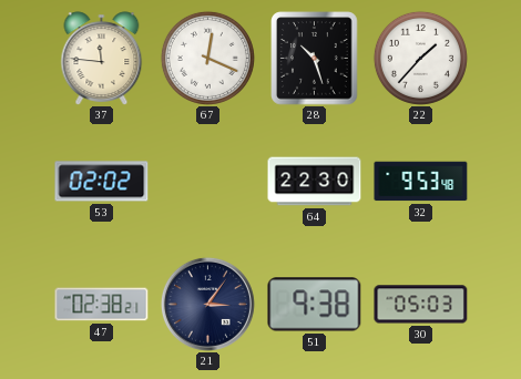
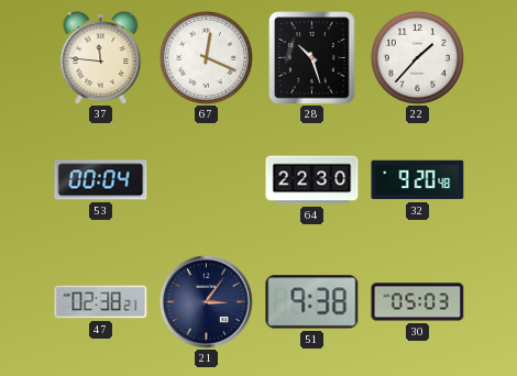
53: 02:02 -> 00:04
32: 9:53 -> 9:20
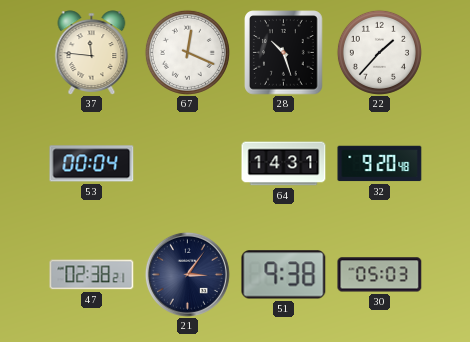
64: 22:30 -> 14:31
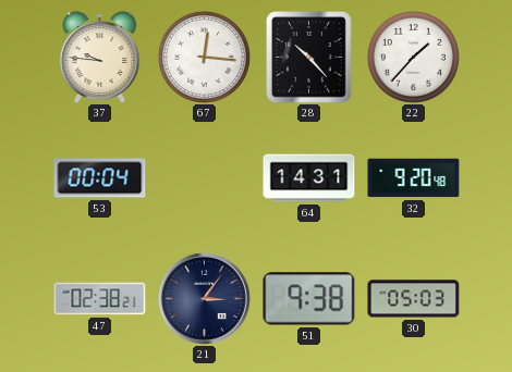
37: 11:46 -> 9:46
67: 12:19 -> 12:16
28: 10:27 -> 10:23
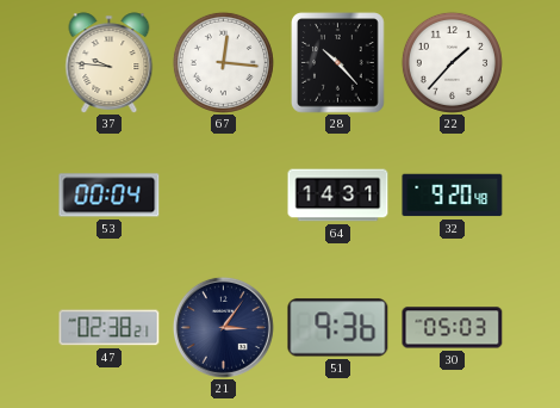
51: 9:38 -> 9:36
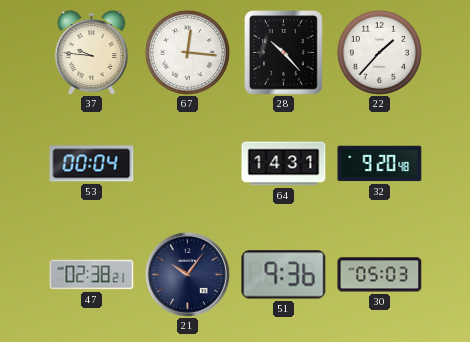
21: 3:06 -> 10:06
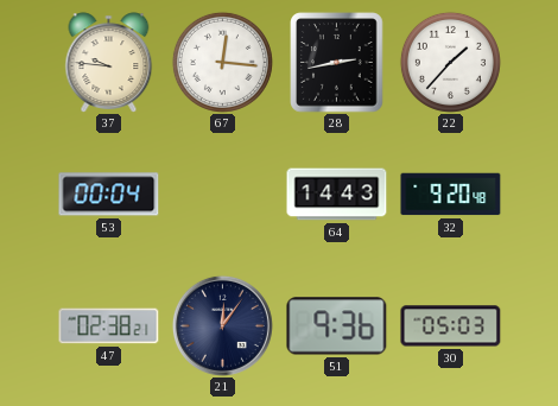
28: 10:23 -> 2:43
64: 14:31 -> 14:43
21: 10:06 -> 12:06
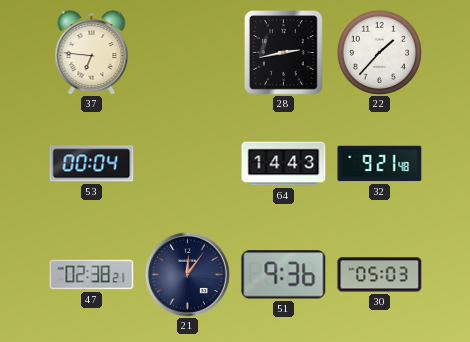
37: 9:46 -> 6:46
67: 12:16 -> none
32: 9:20 -> 9:21
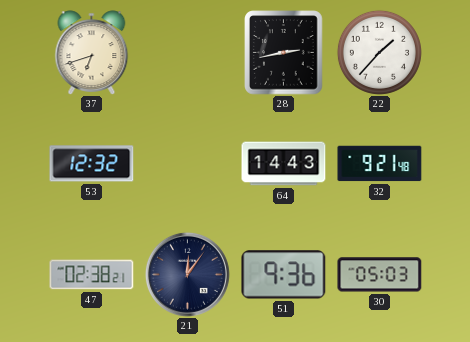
37: 6:46 -> 6:42
53: 00:04 -> 12:32
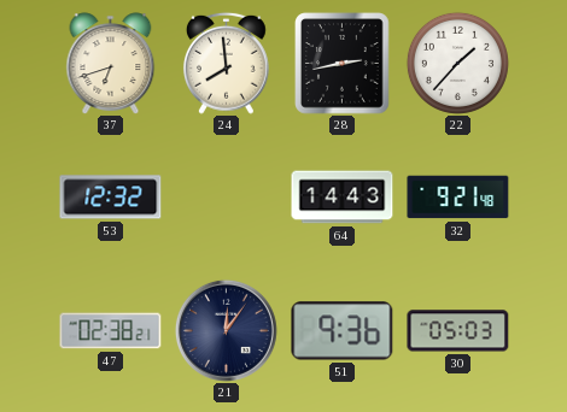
24: none -> 7:59
